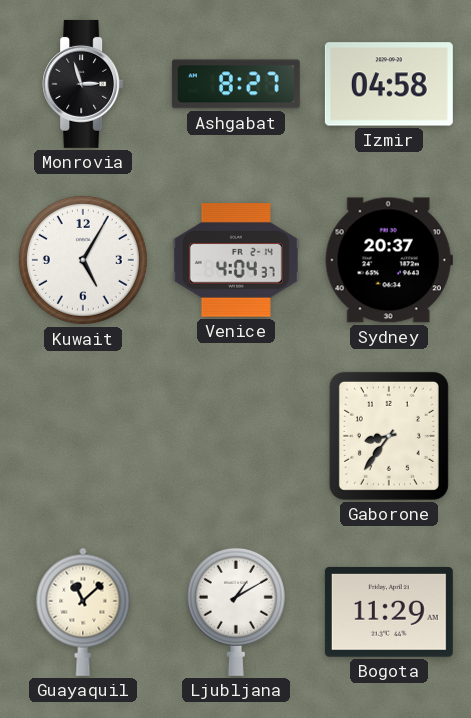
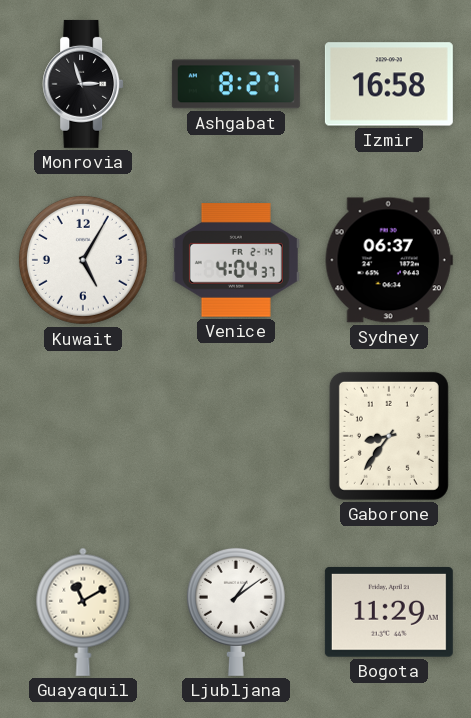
Izmir: 04:58 -> 16:58
Sydney: 20:37 -> 06:37
Guayaquil: 11:08 -> 11:10
Ljubljana: 1:10 -> 1:09
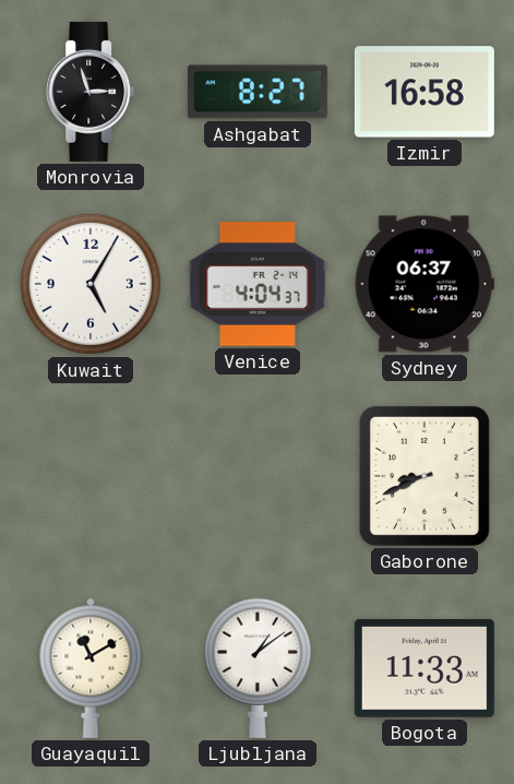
Gaborone: 8:36 -> 8:41
Bogota: 11:29 -> 11:33
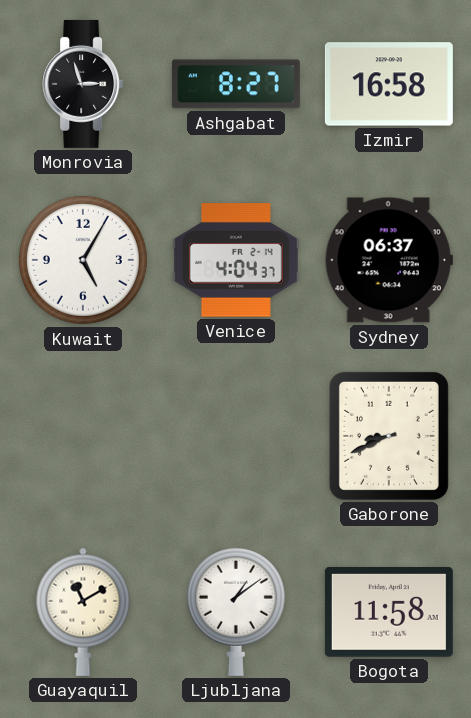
Bogota: 11:33 -> 11:58
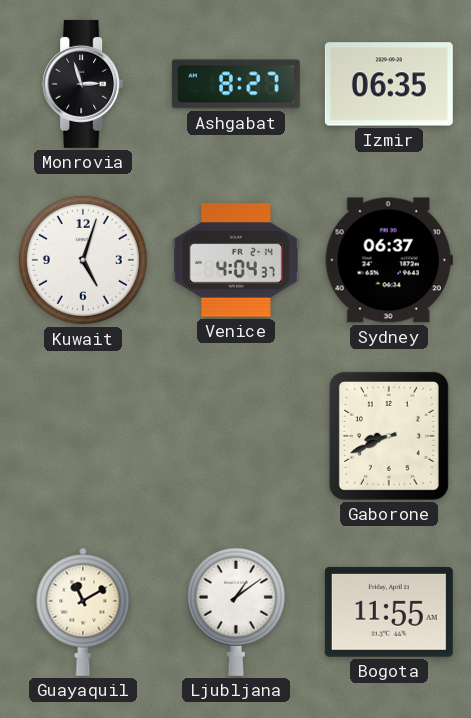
Izmir: 16:58 -> 06:35
Kuwait: 5:05 -> 5:03
Bogota: 11:58 -> 11:55
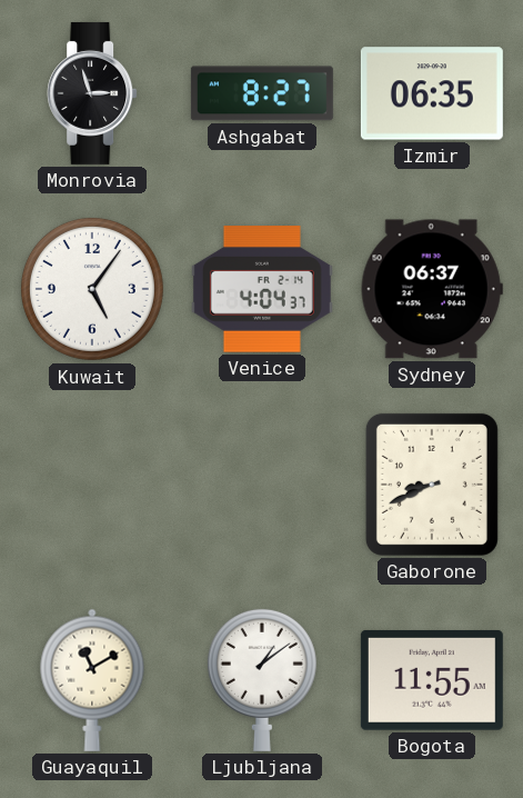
Kuwait: 5:03 -> 5:06
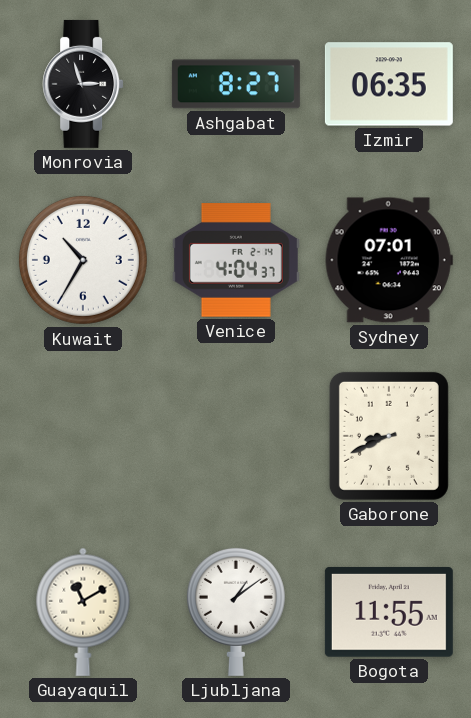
Kuwait: 5:06 -> 10:35
Sydney: 06:37 -> 07:01
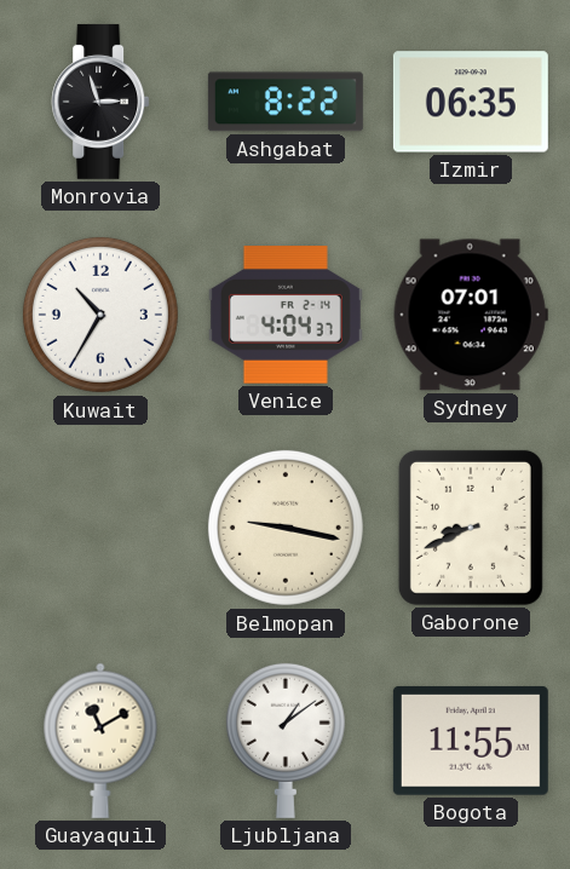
Ashgabat: 8:27 -> 8:22
Belmopan: none -> 9:17
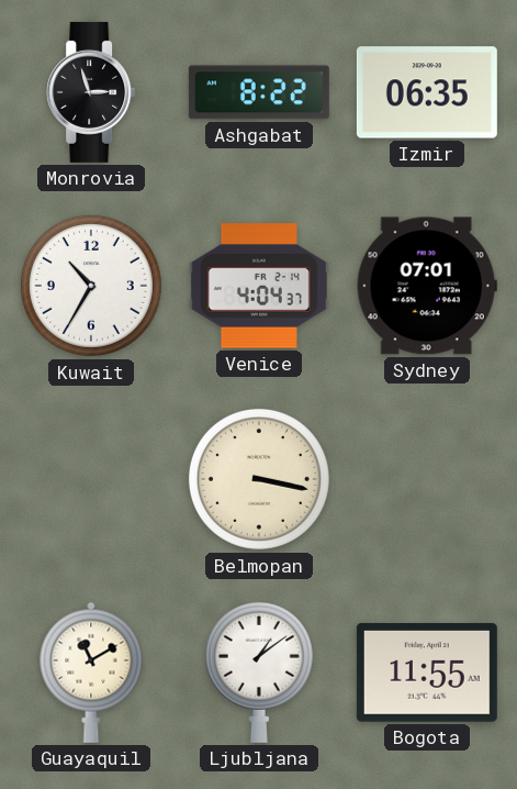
Belmopan: 9:17 -> 3:17
Gaborone: 8:41 -> none
